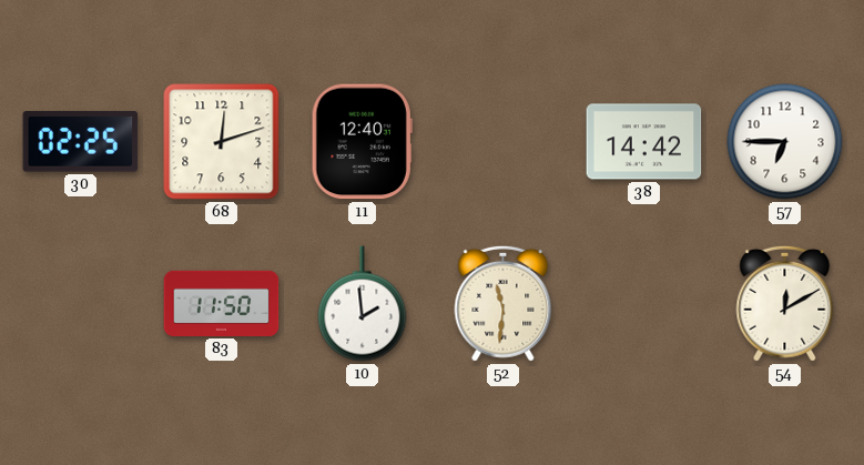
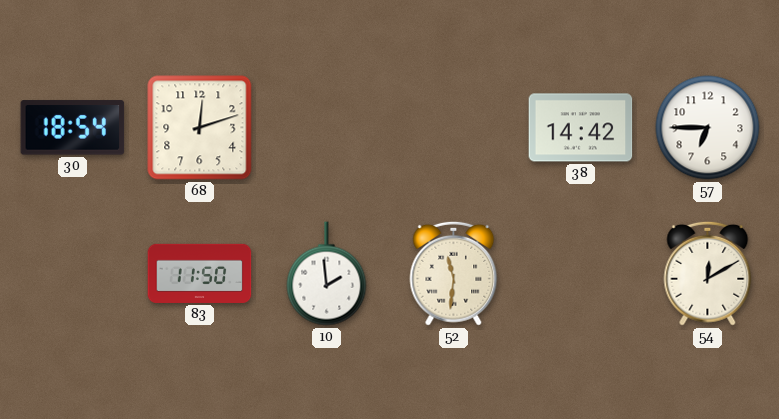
30: 02:25 -> 18:54
11: 12:40 -> none
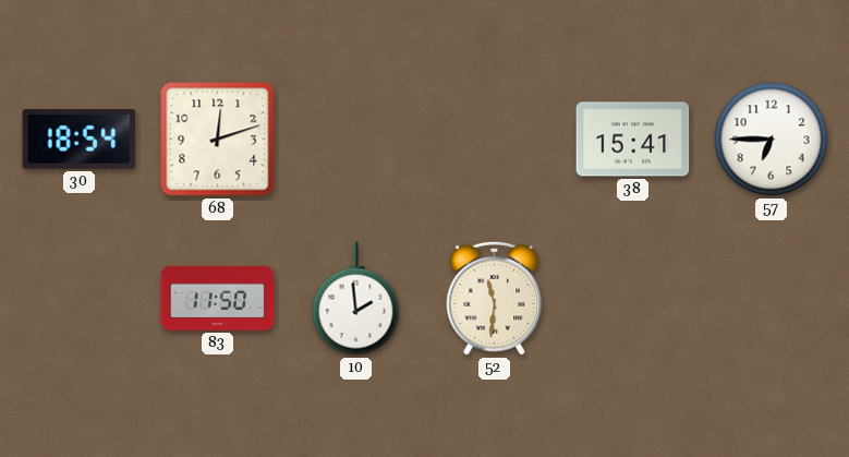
38: 14:42 -> 15:41
54: 12:10 -> none
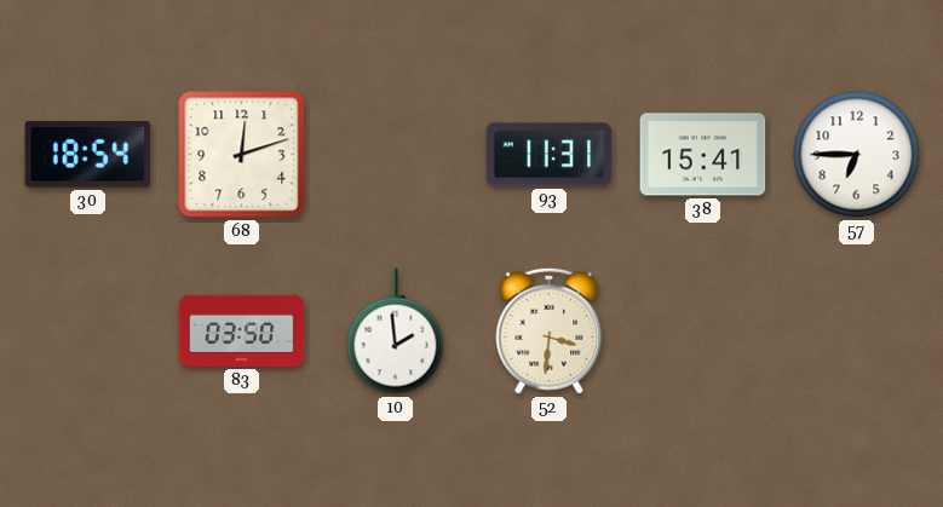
93: none -> 11:31
83: 11:50 -> 03:50
52: 11:31 -> 3:31
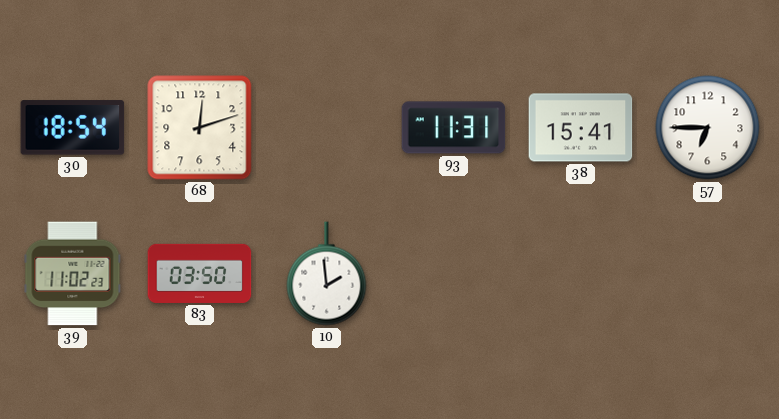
39: none -> 11:02
52: 3:31 -> none
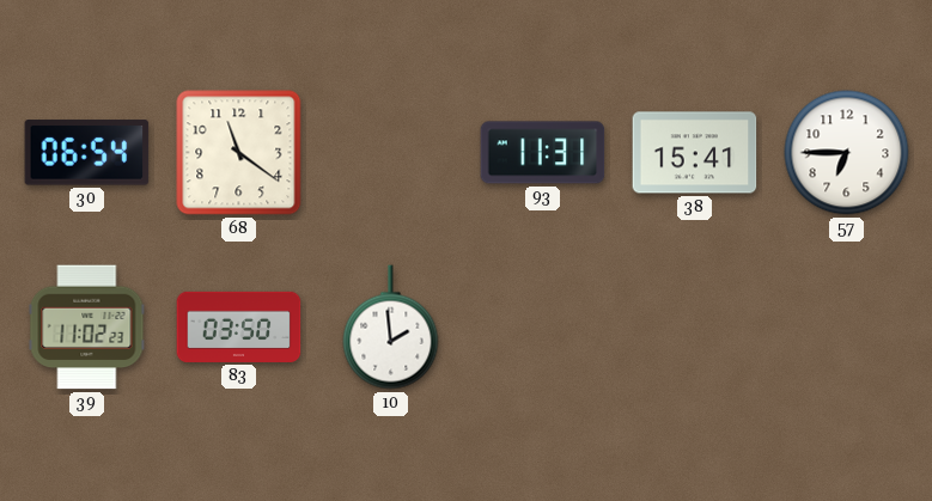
30: 18:54 -> 06:54
68: 12:12 -> 11:21
